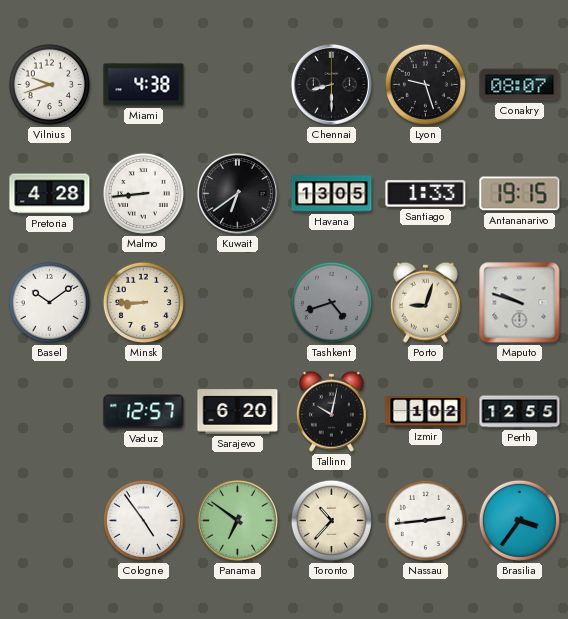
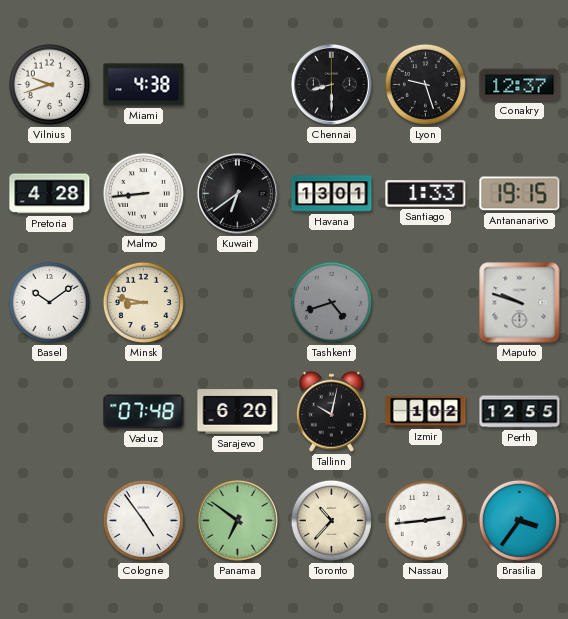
Conakry: 08:07 -> 12:37
Havana: 13:05 -> 13:01
Minsk: 8:45 -> 8:47
Porto: 9:03 -> none
Vaduz: 12:57 -> 07:48
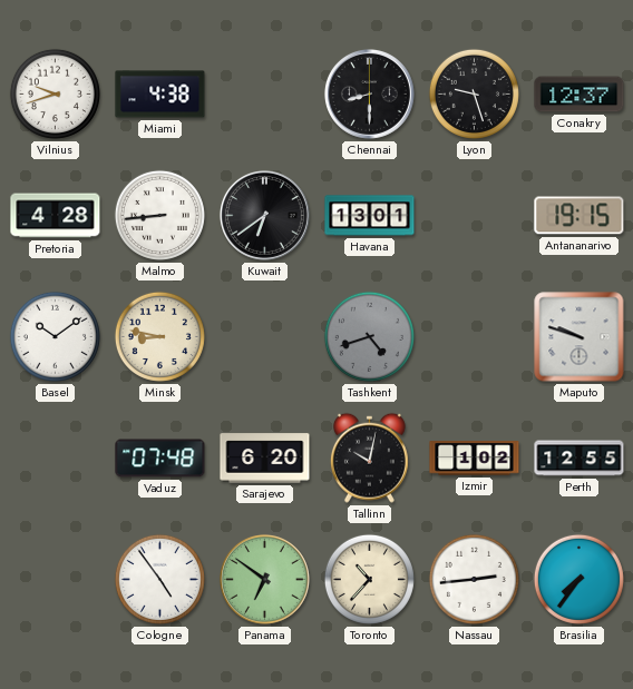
Santiago: 1:33 -> none
Brasilia: 3:36 -> 7:36
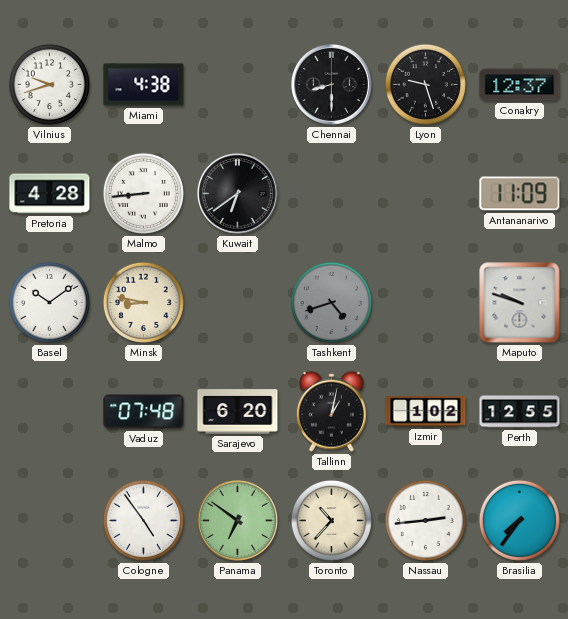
Havana: 13:01 -> none
Antananarivo: 19:15 -> 11:09
Tallinn: 10:02 -> 1:02
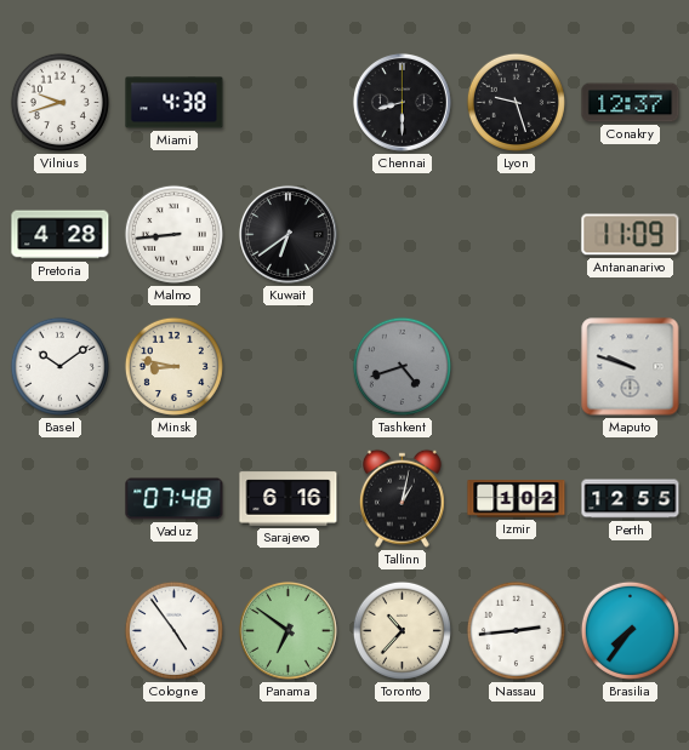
Sarajevo: 6:20 -> 6:16
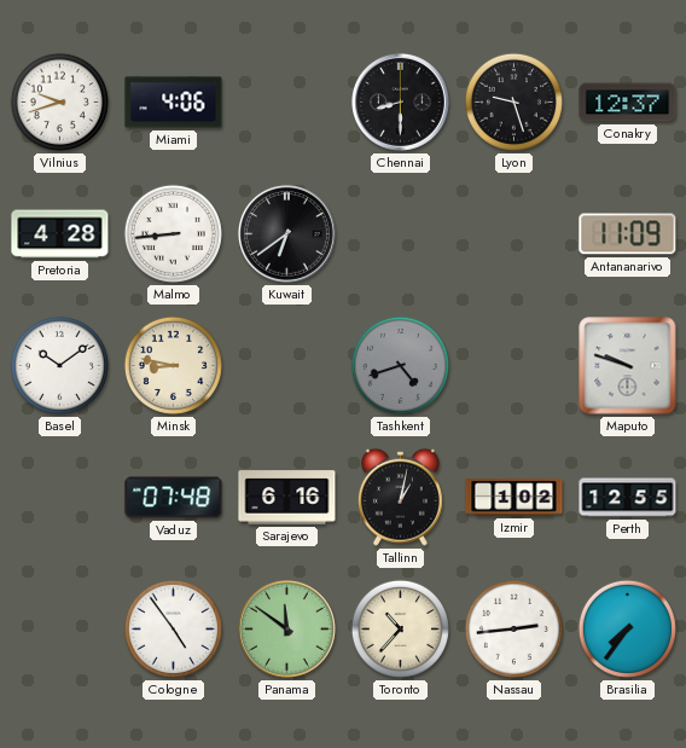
Miami: 4:38 -> 4:06
Panama: 6:51 -> 11:51
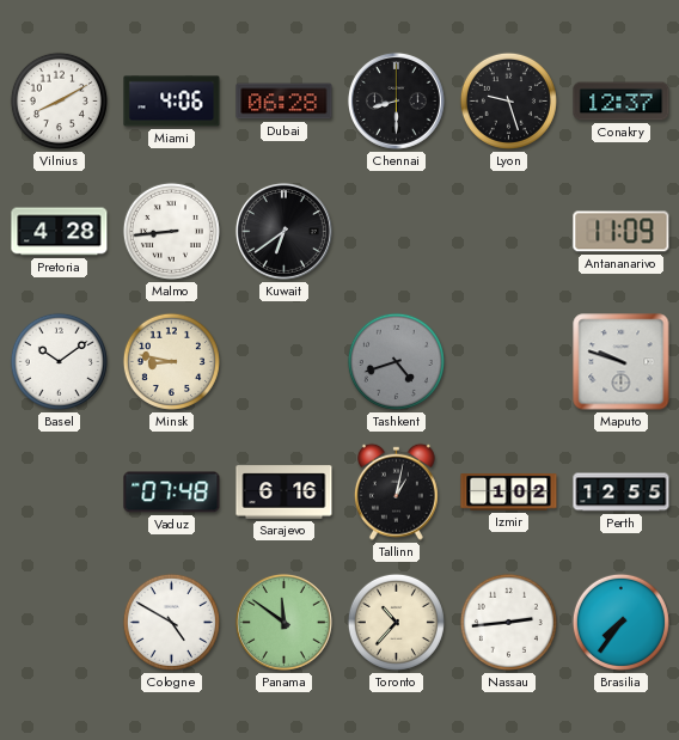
Vilnius: 9:42 -> 8:10
Dubai: none -> 06:28
Cologne: 4:54 -> 4:50
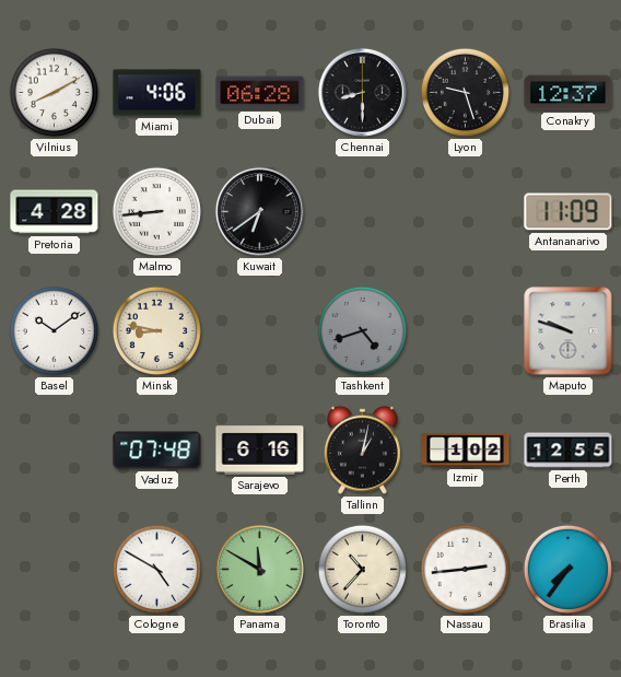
Panama: 11:51 -> 11:50
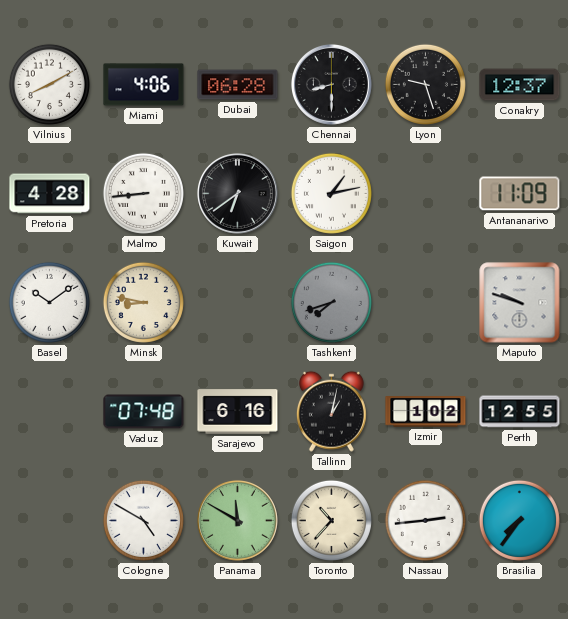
Saigon: none -> 1:13
Tashkent: 4:42 -> 7:42
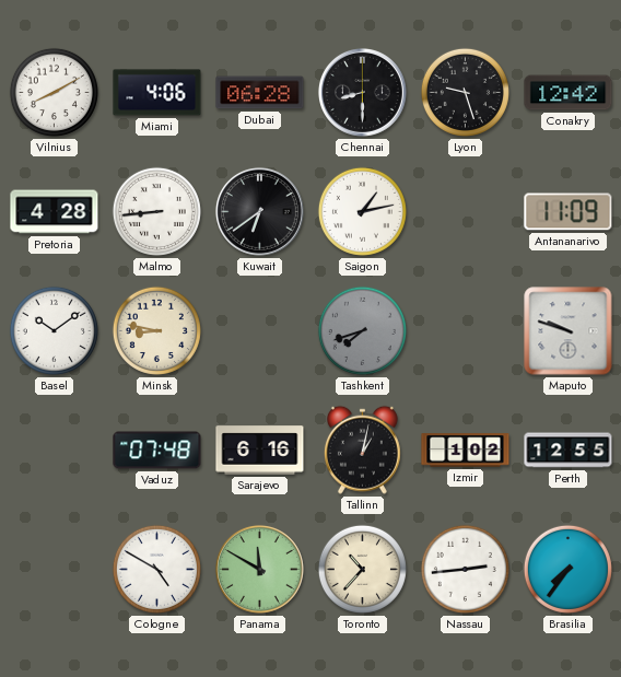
Conakry: 12:37 -> 12:42
